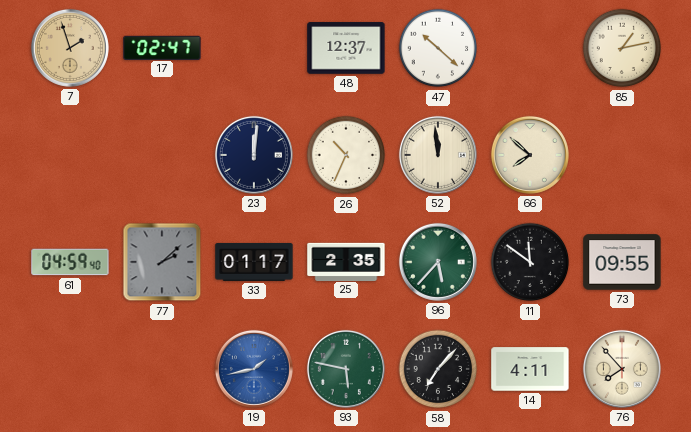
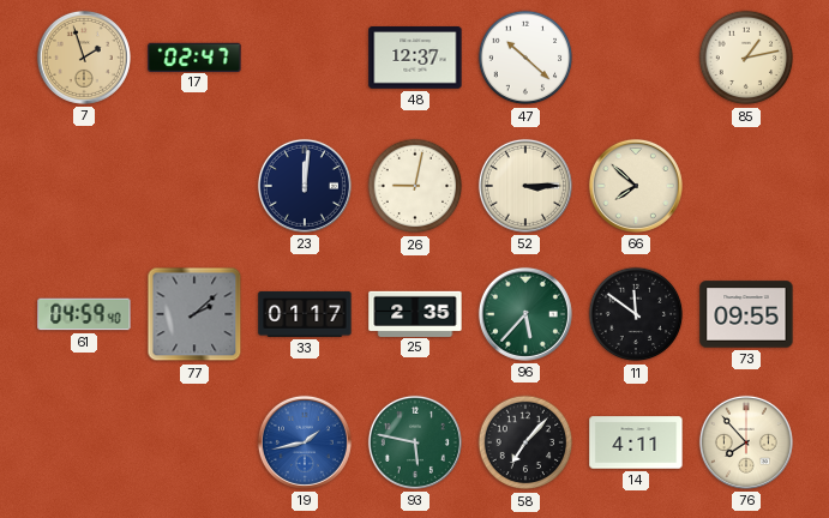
26: 10:34 -> 9:02
52: 11:59 -> 3:15
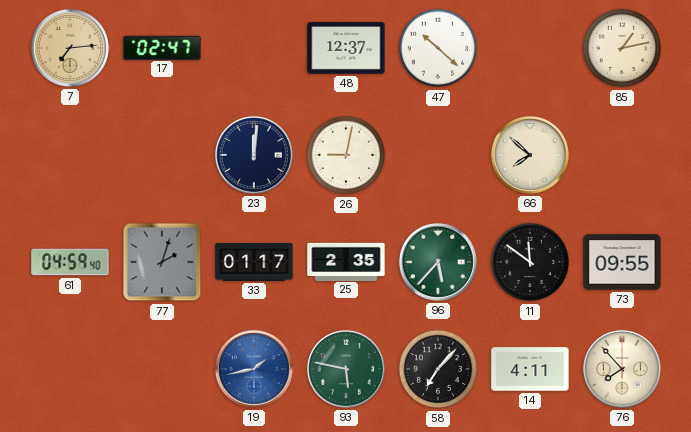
7: 1:57 -> 7:14
52: 3:15 -> none
77: 2:08 -> 2:03
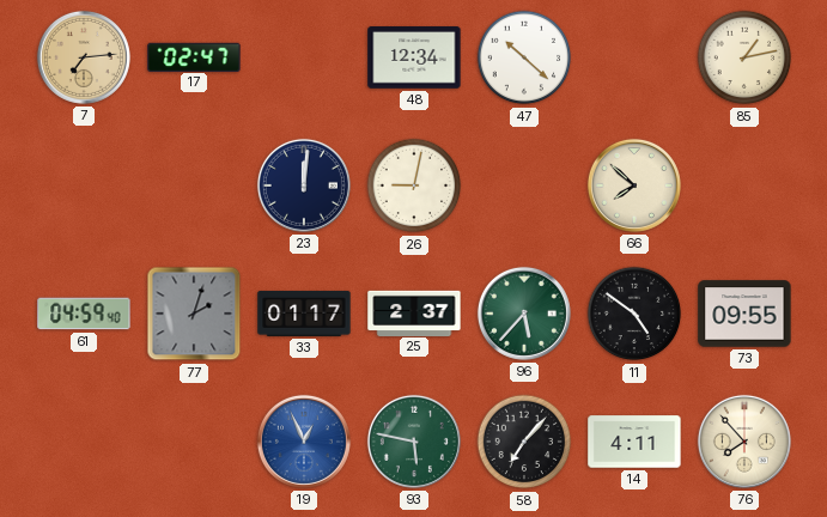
48: 12:37 -> 12:34
25: 2:35 -> 2:37
11: 11:51 -> 4:51
19: 1:43 -> 12:56
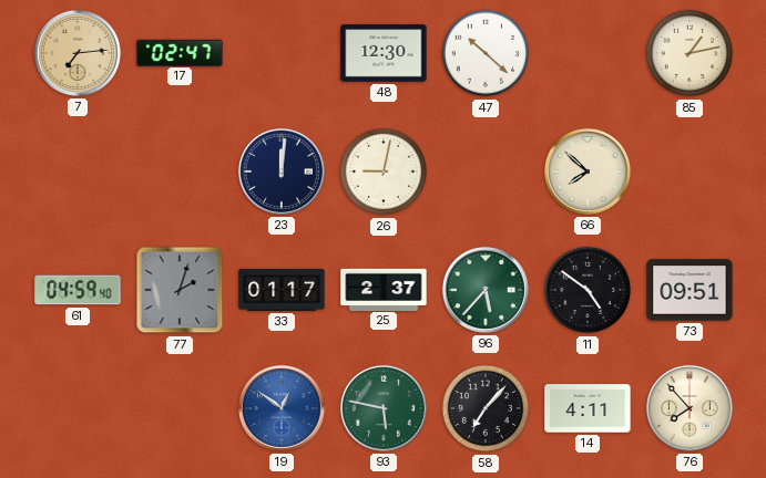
48: 12:34 -> 12:30
73: 09:55 -> 09:51
19: 12:56 -> 12:51
